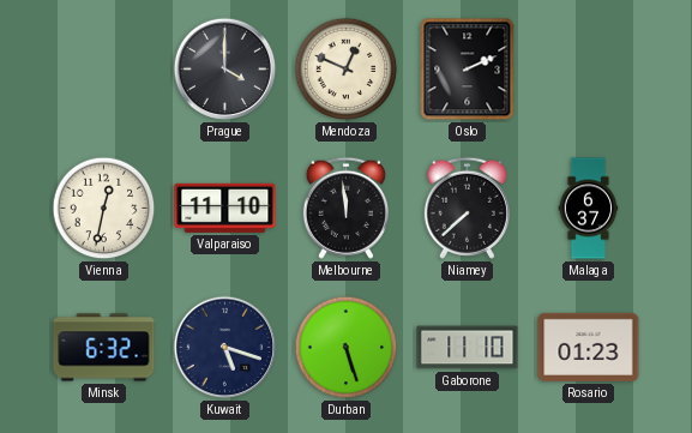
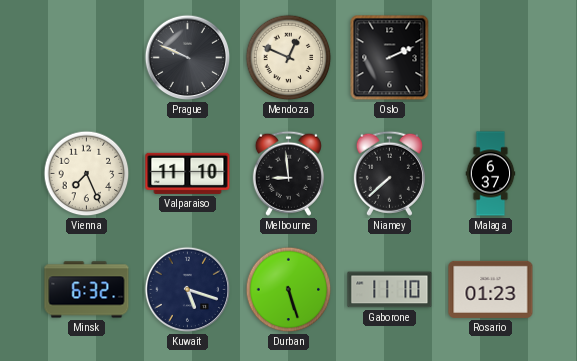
Prague: 4:00 -> 9:49
Vienna: 12:32 -> 7:26
Melbourne: 11:59 -> 8:59
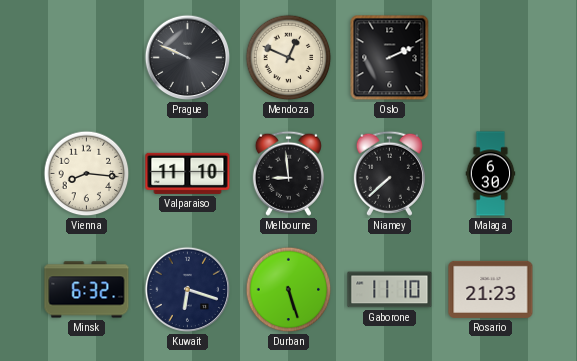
Vienna: 7:26 -> 8:16
Malaga: 6:37 -> 6:30
Kuwait: 5:18 -> 6:18
Rosario: 01:23 -> 21:23
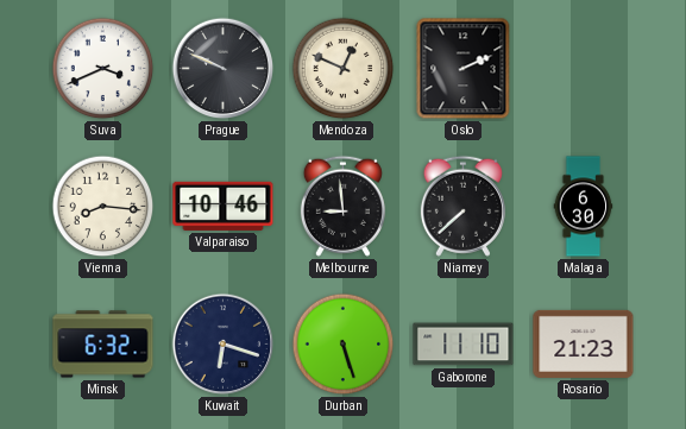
Suva: none -> 3:41
Valparaiso: 11:10 -> 10:46
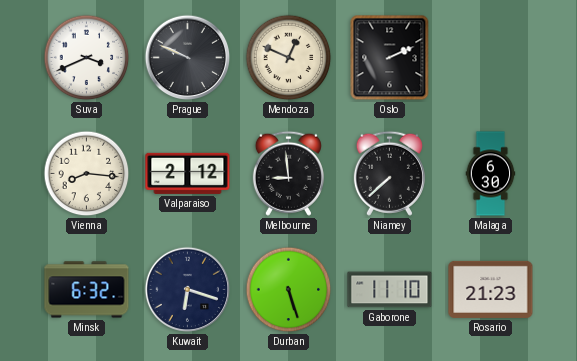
Valparaiso: 10:46 -> 2:12
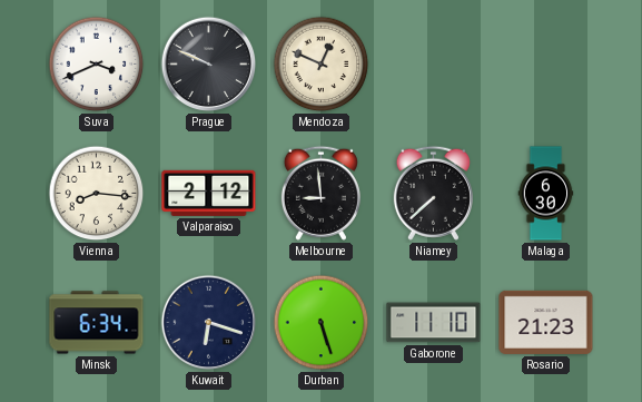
Oslo: 2:11 -> none
Minsk: 6:32 -> 6:34
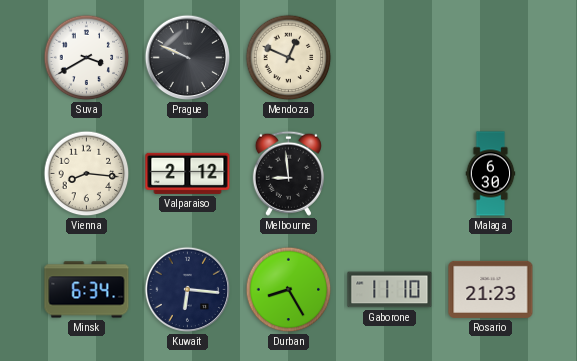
Suva: 3:41 -> 3:40
Niamey: 7:38 -> none
Kuwait: 6:18 -> 6:16
Durban: 5:27 -> 8:25
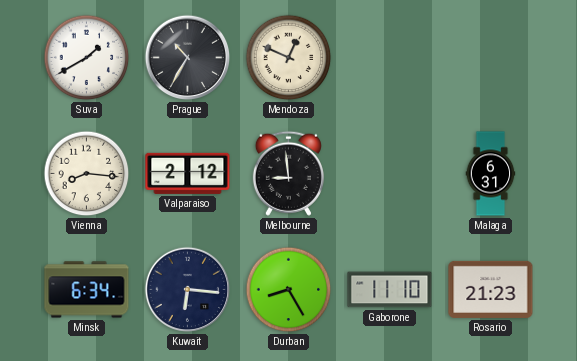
Suva: 3:40 -> 1:40
Prague: 9:49 -> 10:35
Malaga: 6:30 -> 6:31
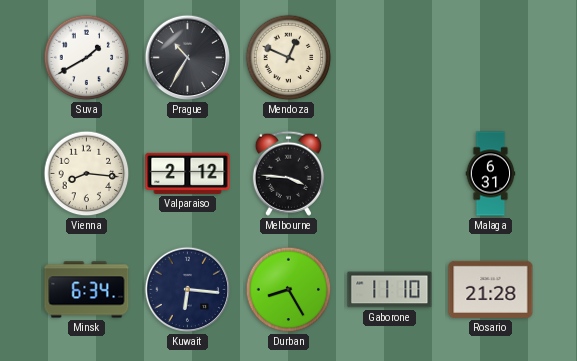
Melbourne: 8:59 -> 3:46
Rosario: 21:23 -> 21:28
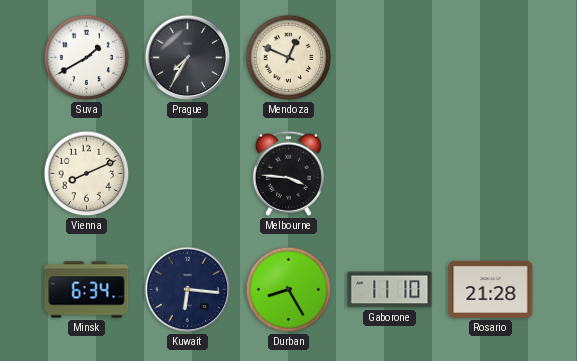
Prague: 10:35 -> 7:35
Vienna: 8:16 -> 8:11
Valparaiso: 2:12 -> none
Malaga: 6:31 -> none
